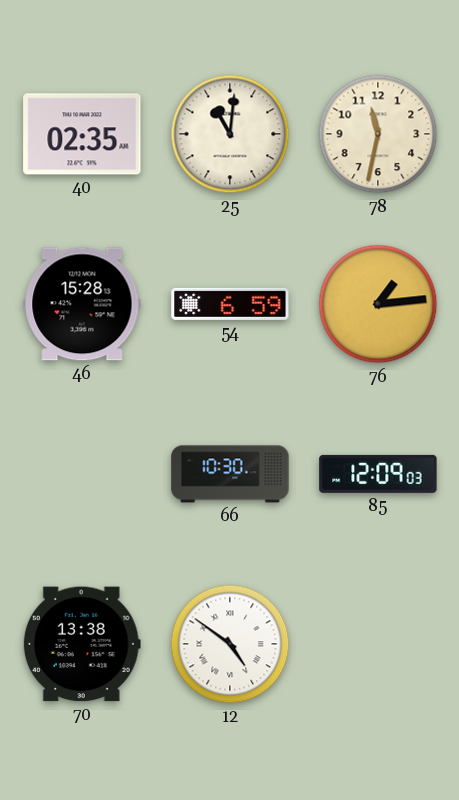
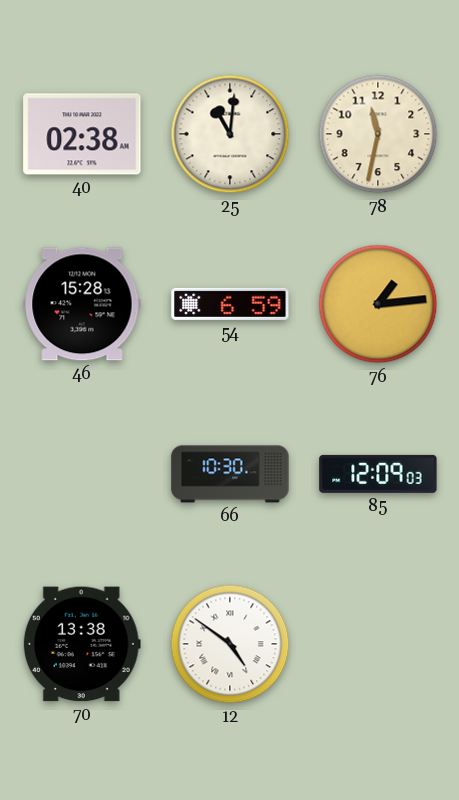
40: 02:35 -> 02:38
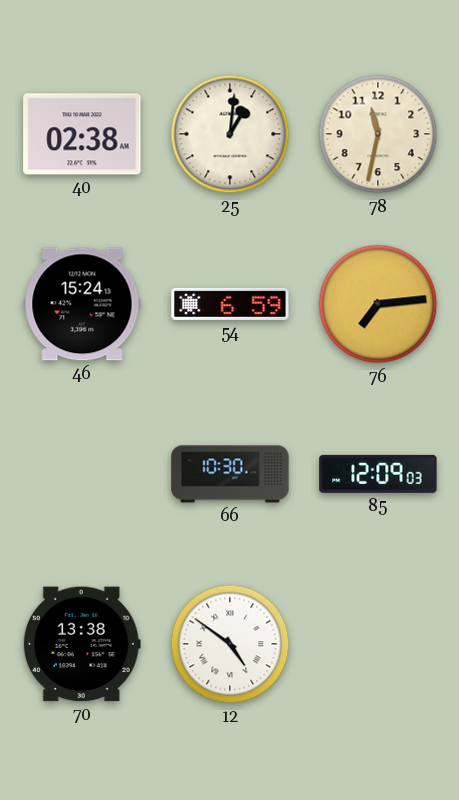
25: 11:01 -> 1:01
46: 15:28 -> 15:24
76: 1:14 -> 7:14
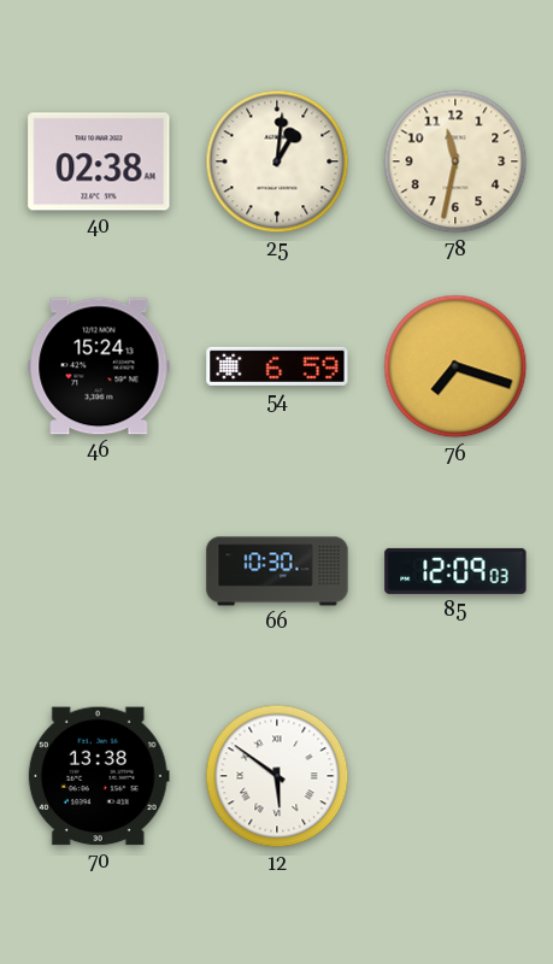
76: 7:14 -> 7:18
12: 4:51 -> 5:51
